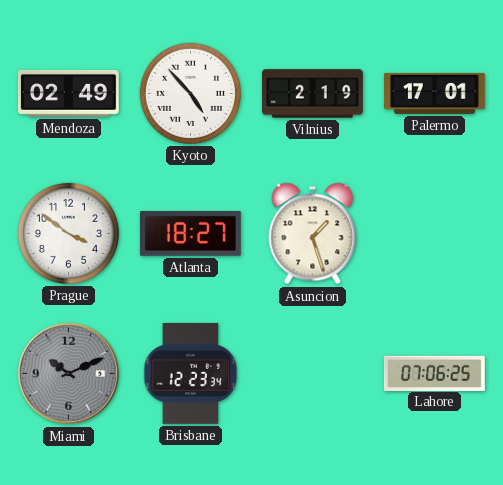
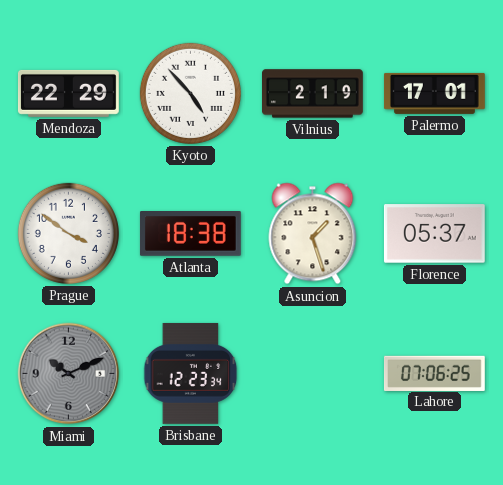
Mendoza: 02:49 -> 22:29
Atlanta: 18:27 -> 18:38
Florence: none -> 05:37
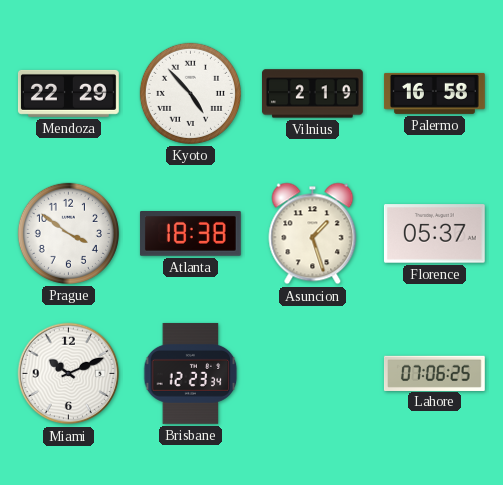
Palermo: 17:01 -> 16:58
Miami dial: grey -> white
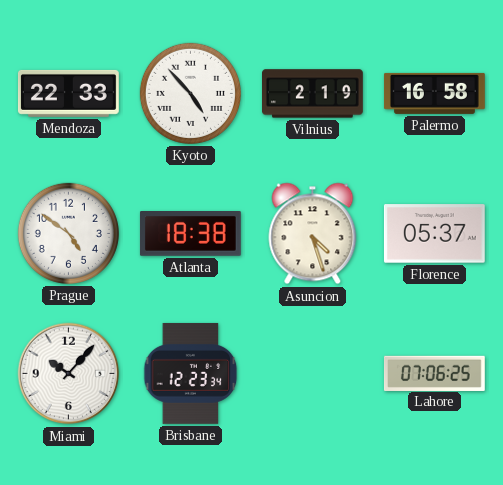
Mendoza: 22:29 -> 22:33
Prague: 3:51 -> 4:51
Asuncion: 1:27 -> 4:27
Miami: 10:11 -> 10:07
